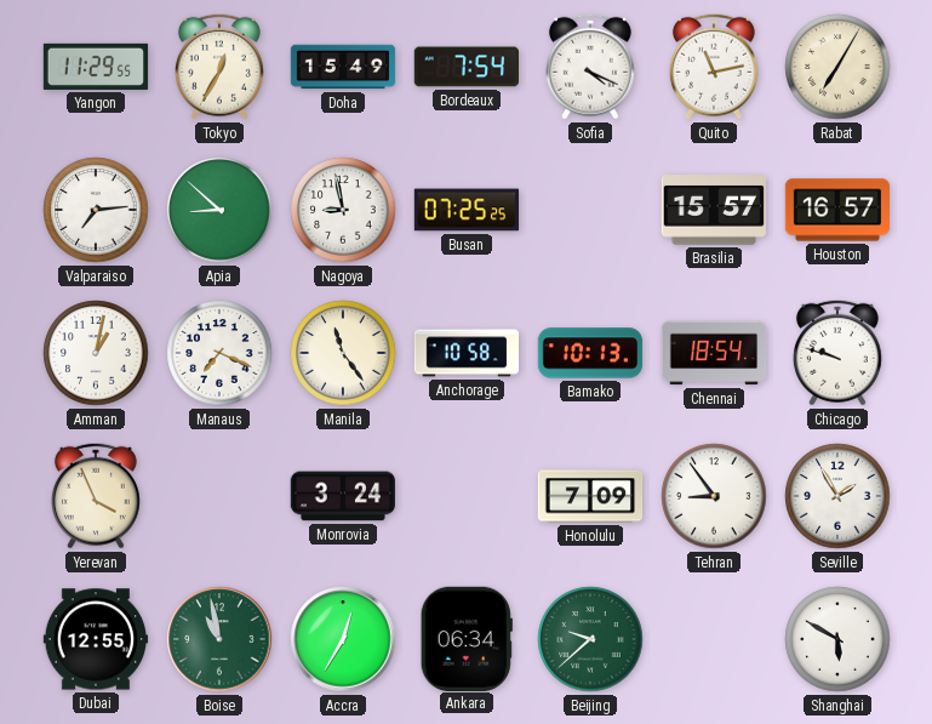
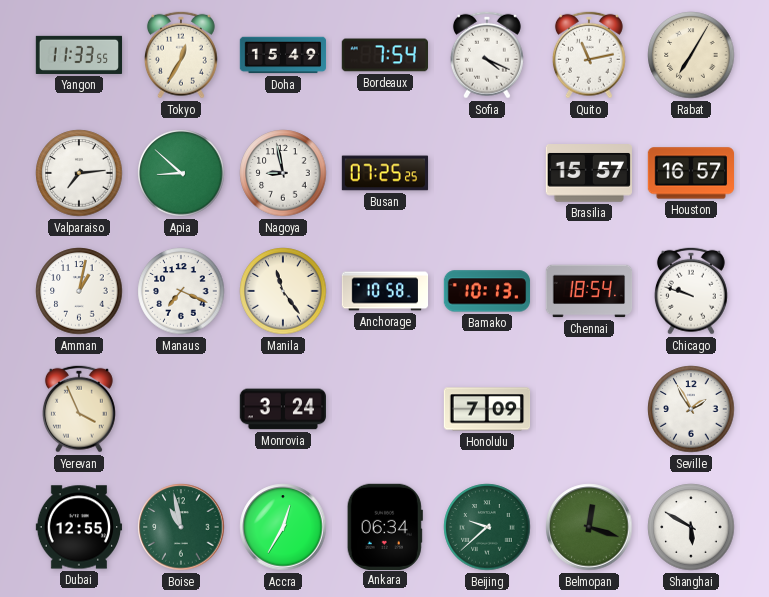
Yangon: 11:29 -> 11:33
Tehran: 8:54 -> none
Belmopan: none -> 12:18
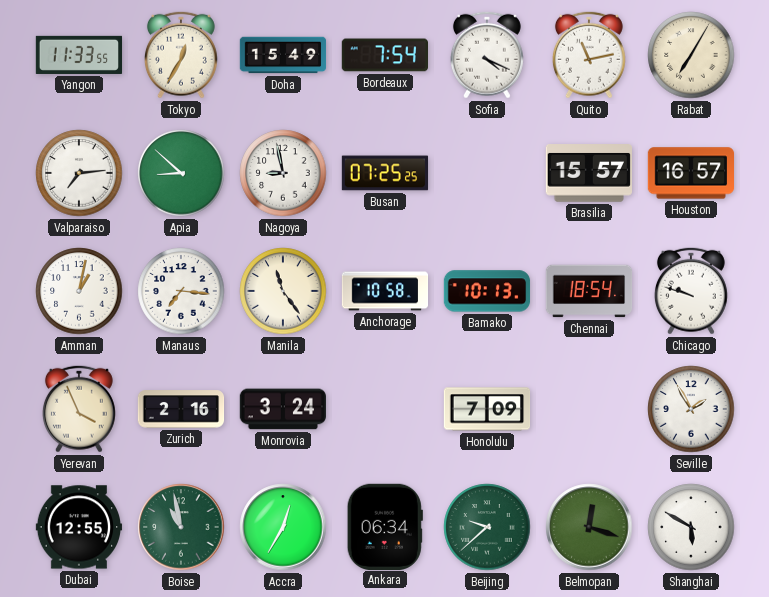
Manaus: 7:19 -> 7:16
Zurich: none -> 2:16
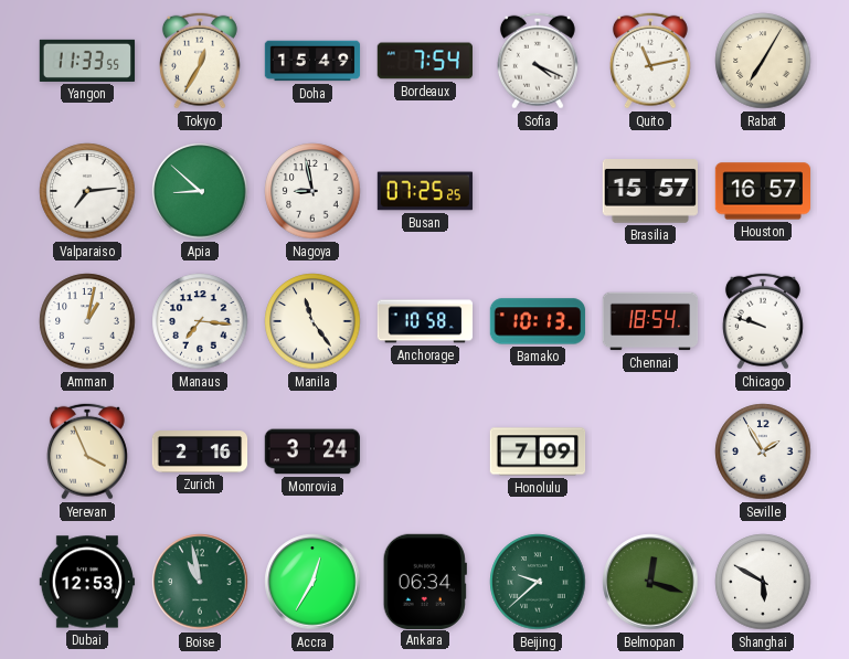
Dubai: 12:55 -> 12:53
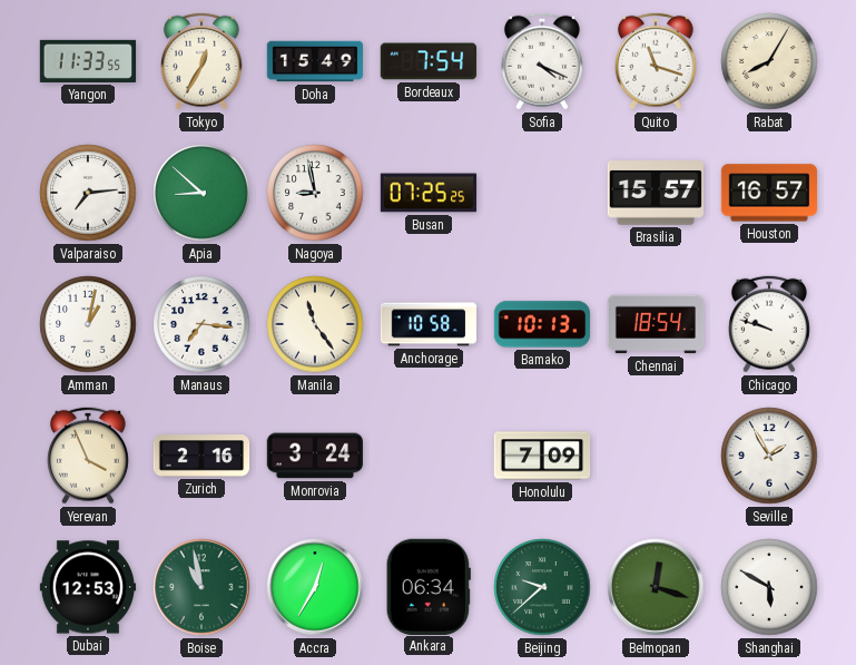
Quito: 11:13 -> 11:18
Rabat: 7:05 -> 8:05
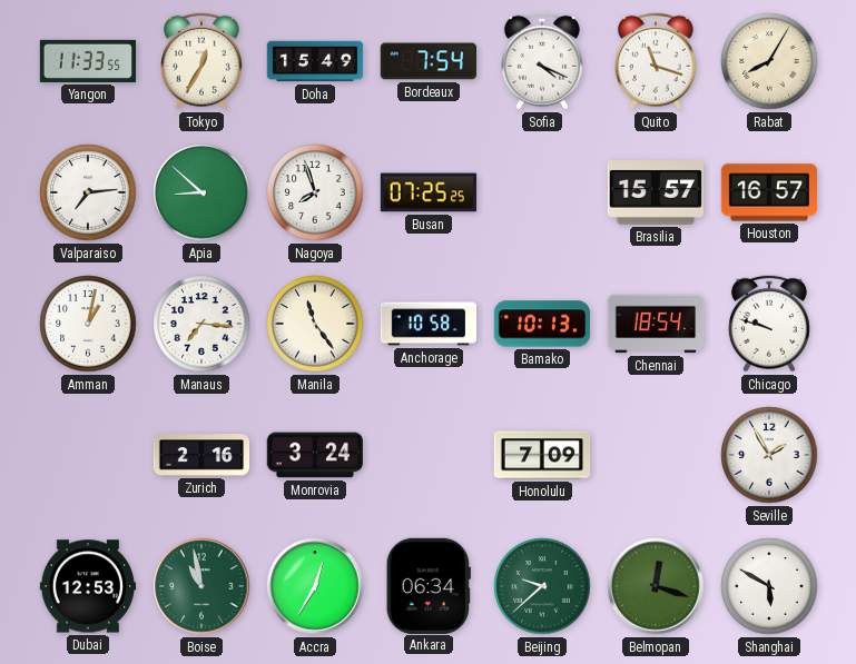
Nagoya: 8:58 -> 7:57
Yerevan: 3:56 -> none
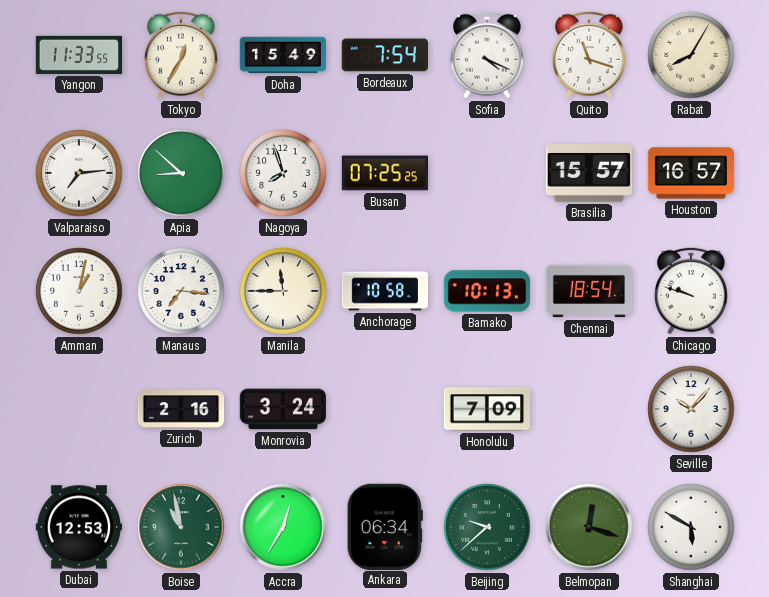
Manila: 11:24 -> 11:45
Seville: 1:55 -> 10:07
